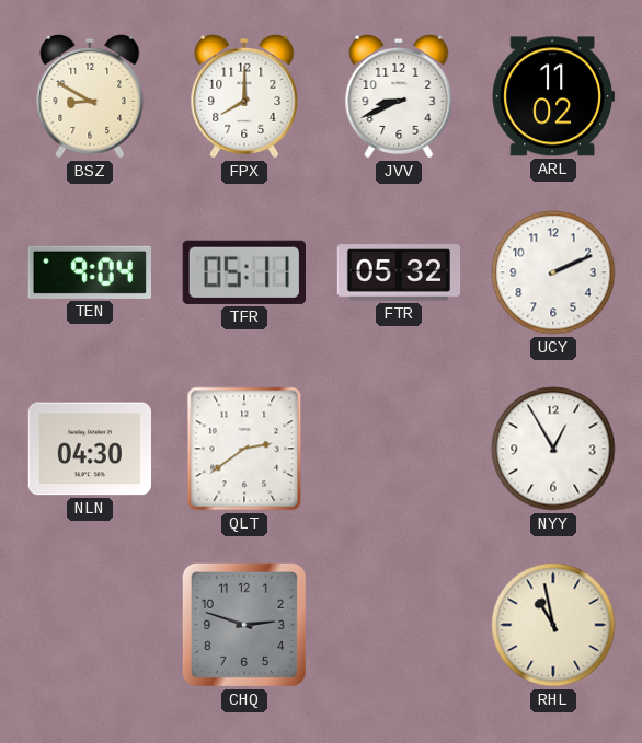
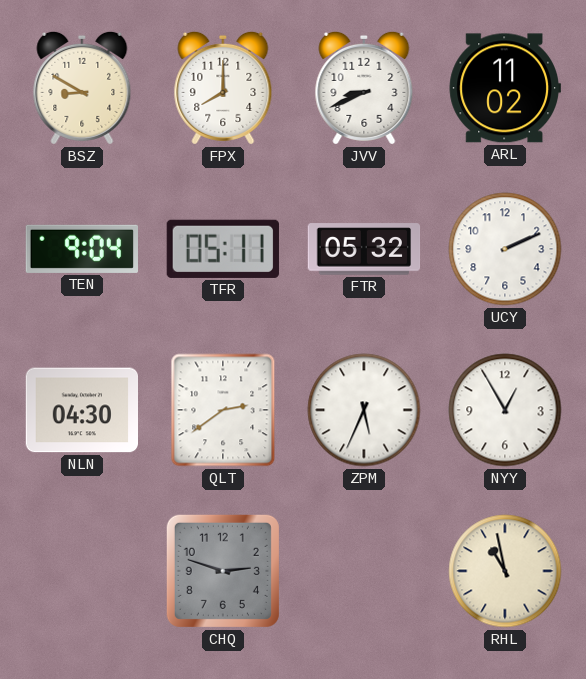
ZPM: none -> 5:34
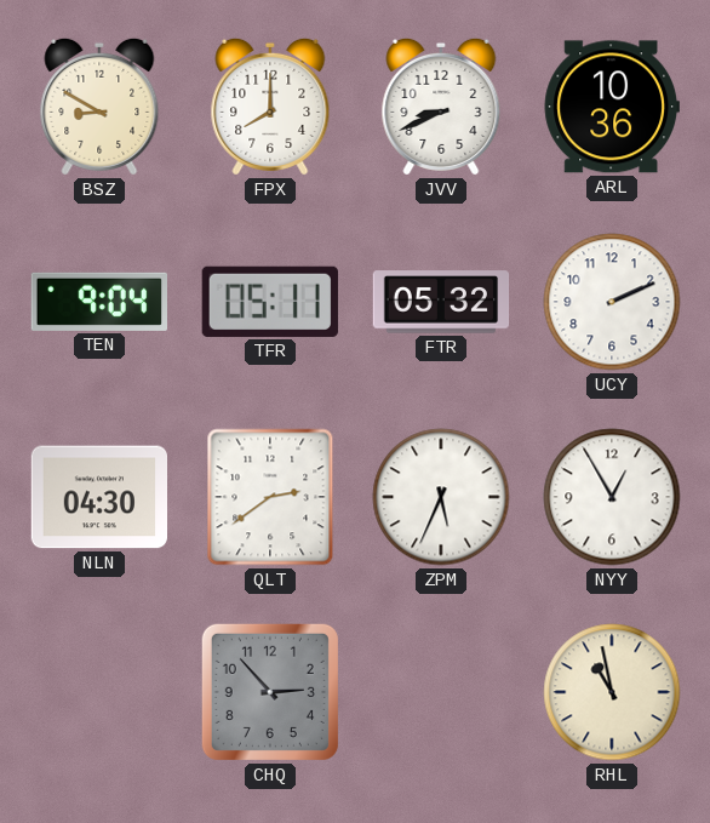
ARL: 11:02 -> 10:36
CHQ: 2:48 -> 2:53
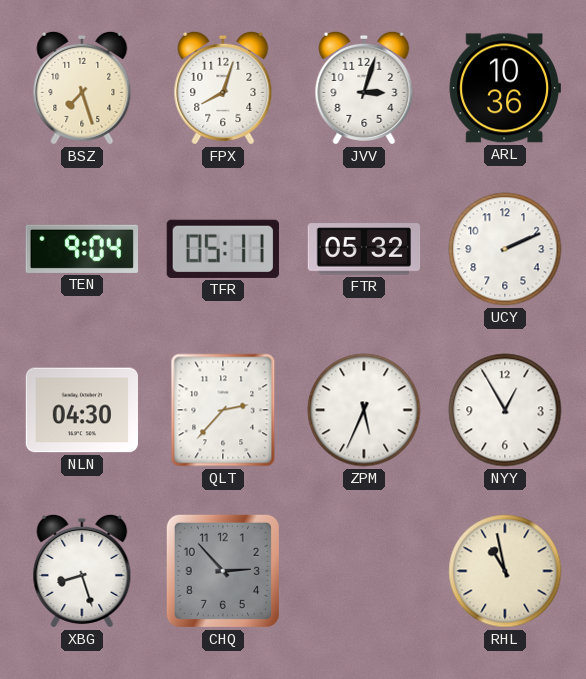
BSZ: 8:50 -> 7:27
FPX: 8:00 -> 8:03
JVV: 8:41 -> 3:03
QLT: 2:39 -> 2:37
XBG: none -> 8:27
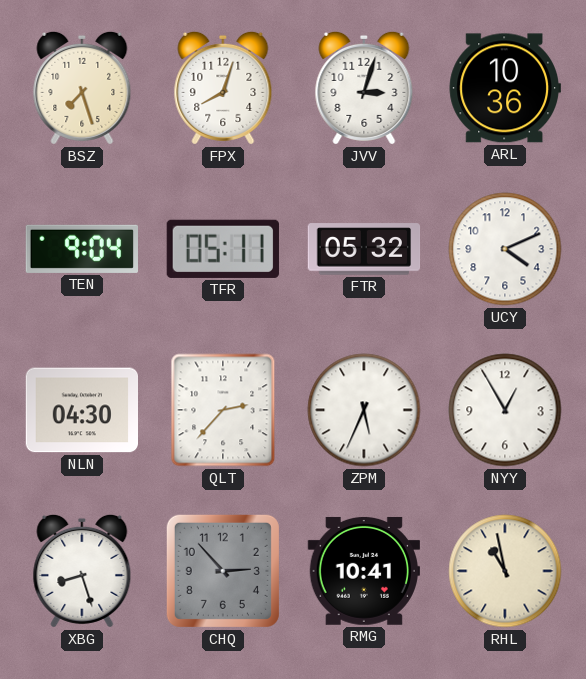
UCY: 2:11 -> 4:11
RMG: none -> 10:41
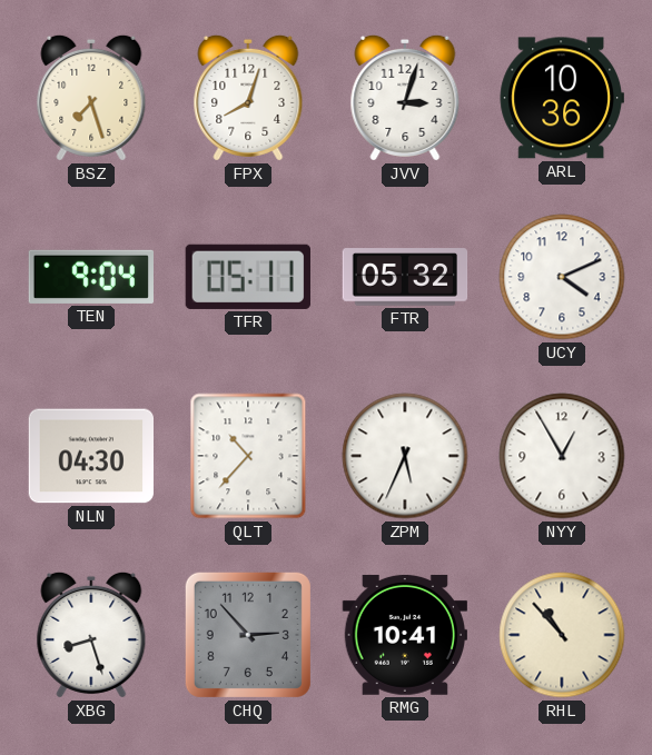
QLT: 2:37 -> 10:37
RHL: 10:58 -> 10:53
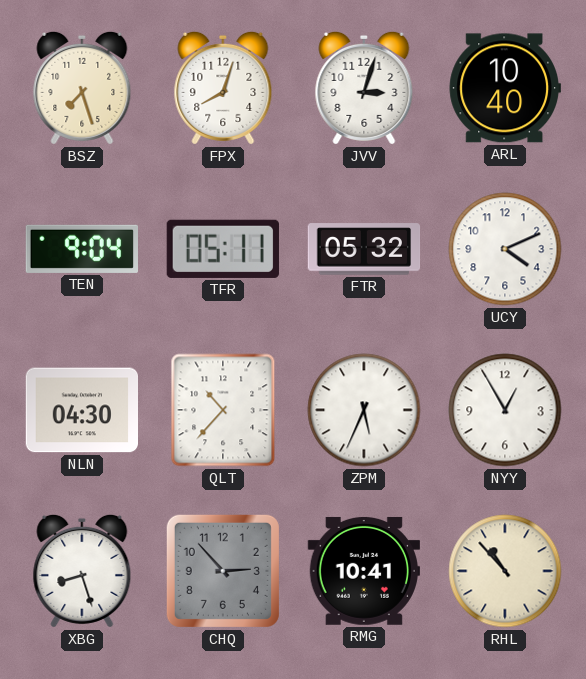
ARL: 10:36 -> 10:40
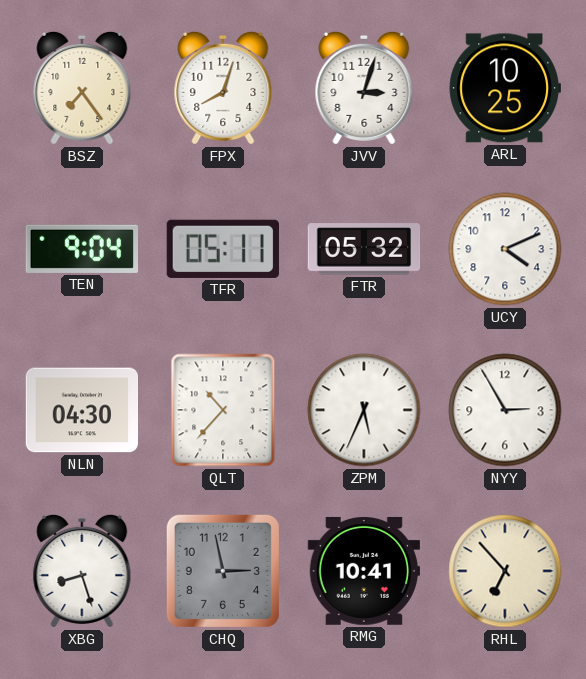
BSZ: 7:27 -> 7:24
ARL: 10:40 -> 10:25
NYY: 12:55 -> 2:55
CHQ: 2:53 -> 2:58
RHL: 10:53 -> 6:53
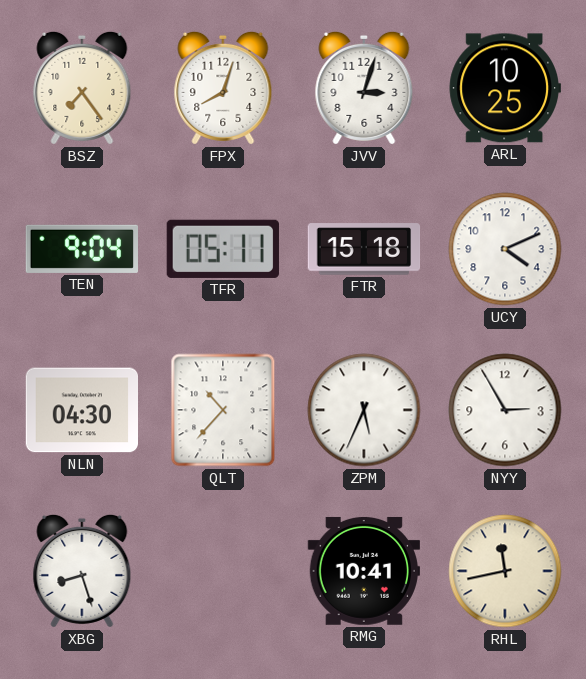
FTR: 05:32 -> 15:18
CHQ: 2:58 -> none
RHL: 6:53 -> 11:43
